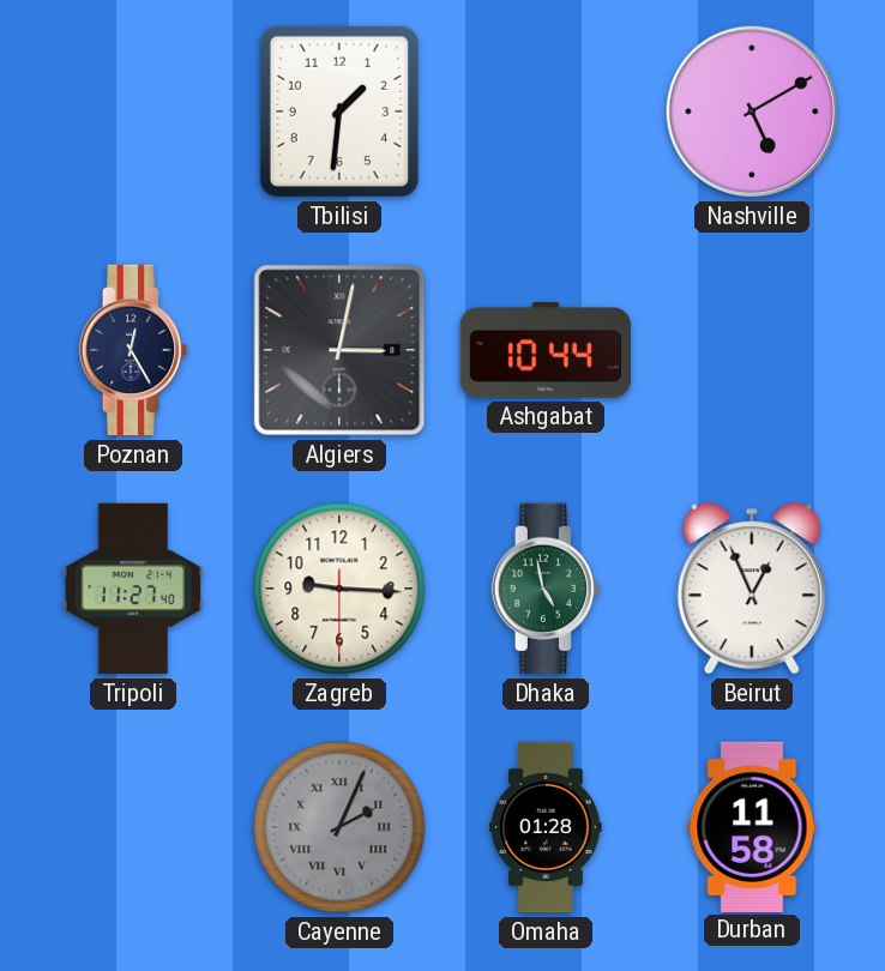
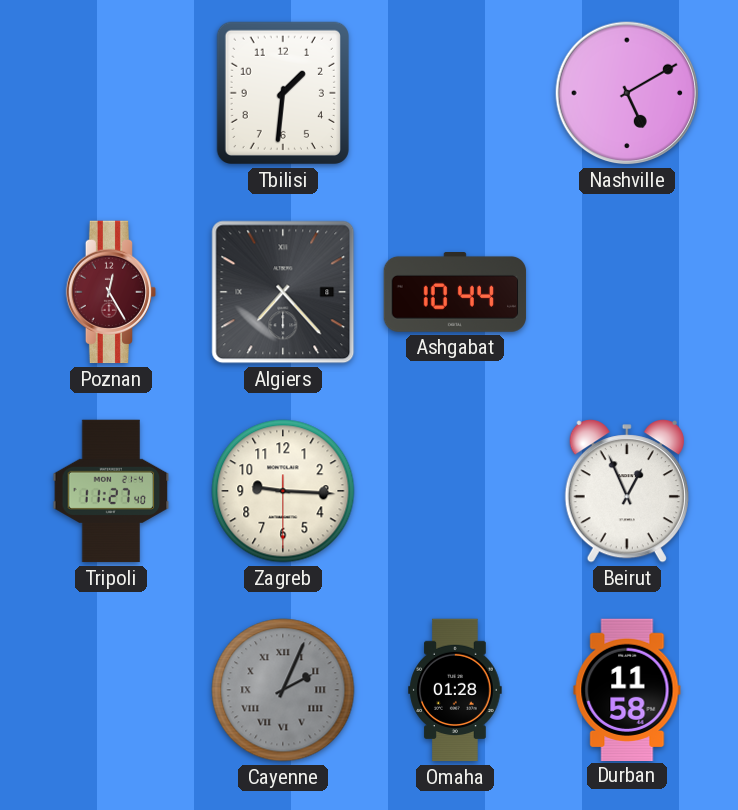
Poznan dial: navy -> burgundy
Algiers: 3:02 -> 7:23
Dhaka: 4:58 -> none
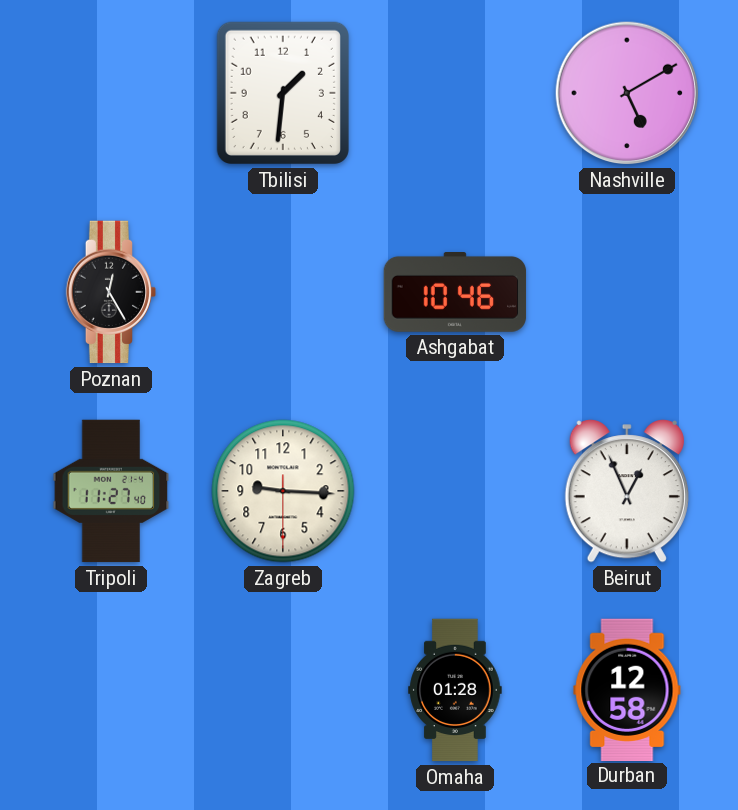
Poznan dial: burgundy -> black
Algiers: 7:23 -> none
Ashgabat: 10:44 -> 10:46
Cayenne: 2:04 -> none
Durban: 11:58 -> 12:58
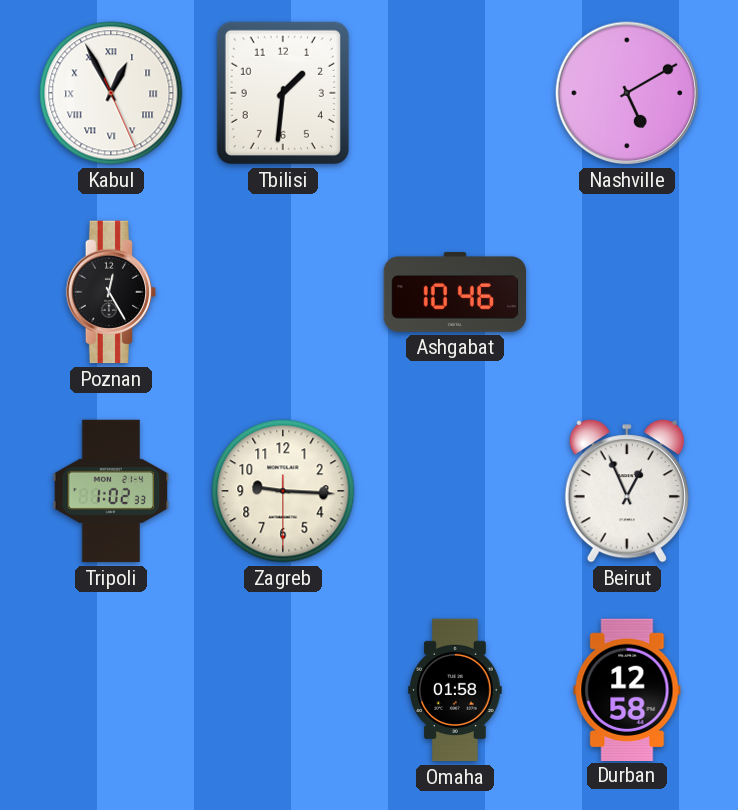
Kabul: none -> 12:55
Tripoli: 11:27 -> 1:02
Omaha: 01:28 -> 01:58
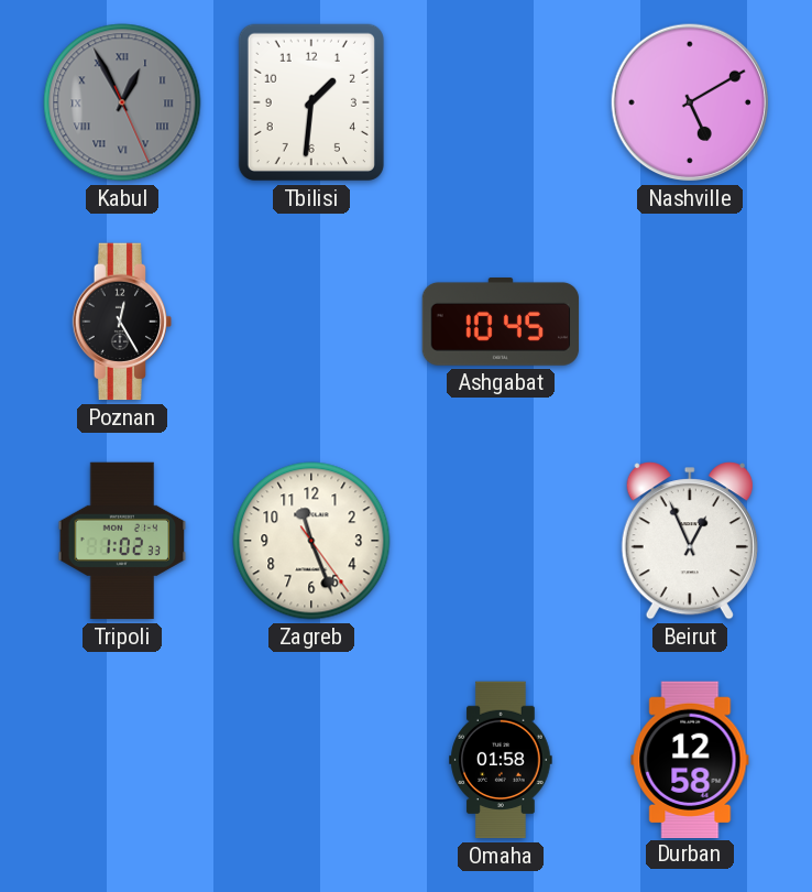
Kabul dial: white -> grey
Ashgabat: 10:46 -> 10:45
Zagreb: 9:15 -> 11:26
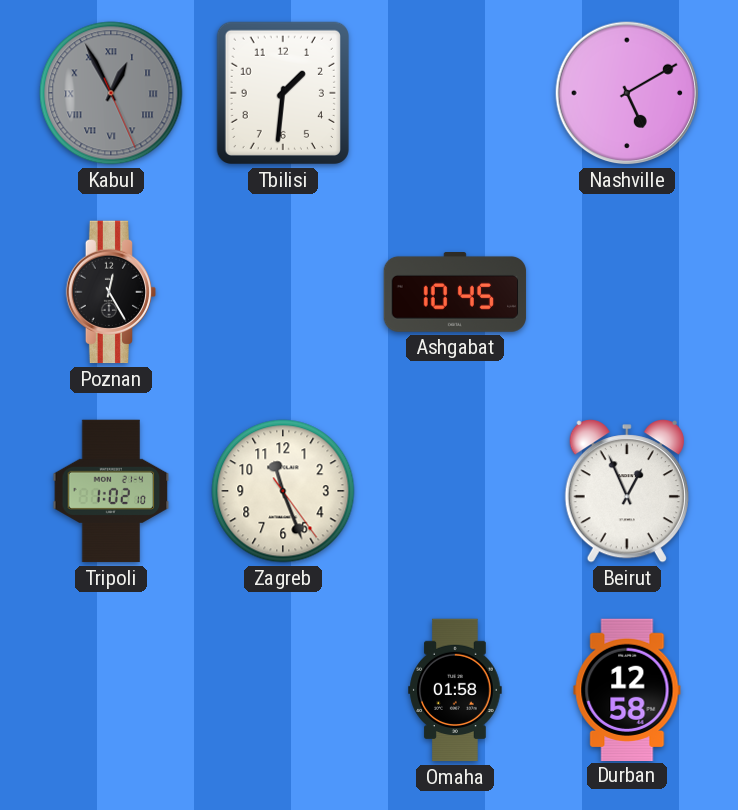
Tripoli: 1:02:33 -> 1:02:10
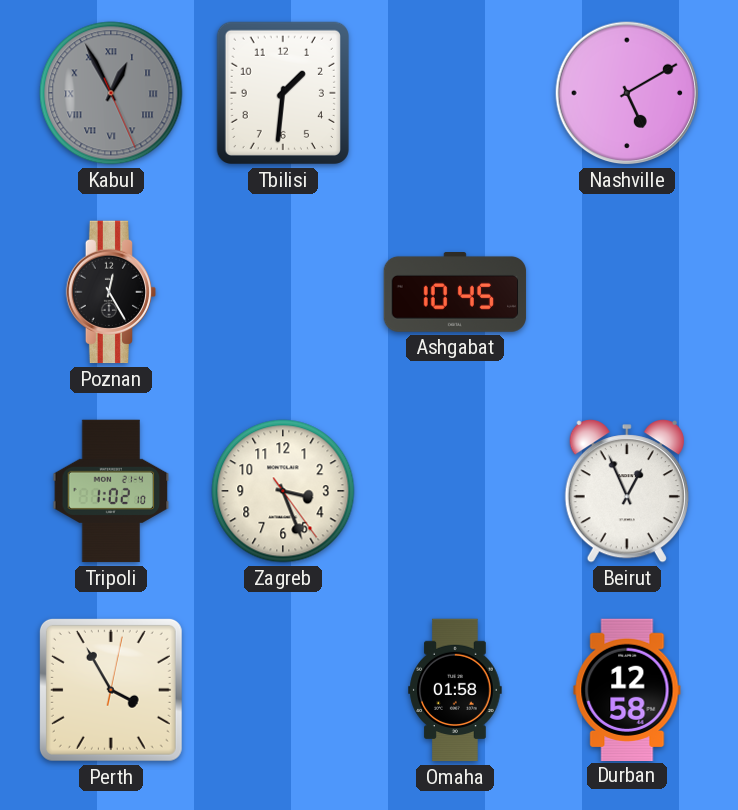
Zagreb: 11:26 -> 3:26
Perth: none -> 3:55
